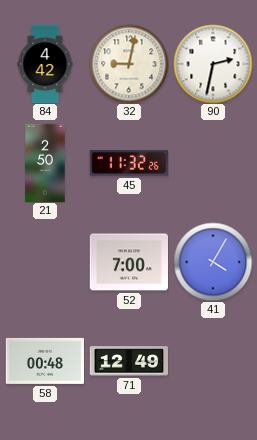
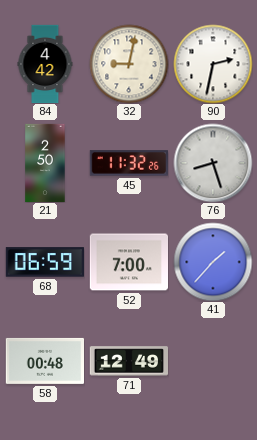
76: none -> 8:27
68: none -> 06:59
41: 4:05 -> 1:37
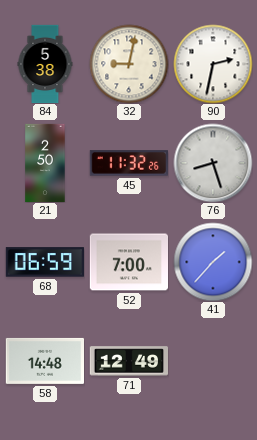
84: 4:42 -> 5:38
58: 00:48 -> 14:48
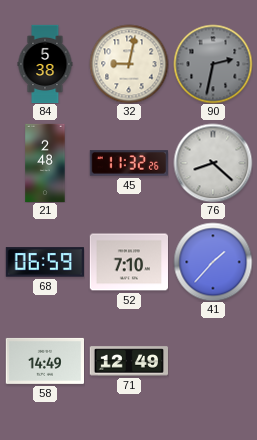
90 dial: white -> grey
21: 2:50 -> 2:48
76: 8:27 -> 8:22
52: 7:00 -> 7:10
58: 14:48 -> 14:49
